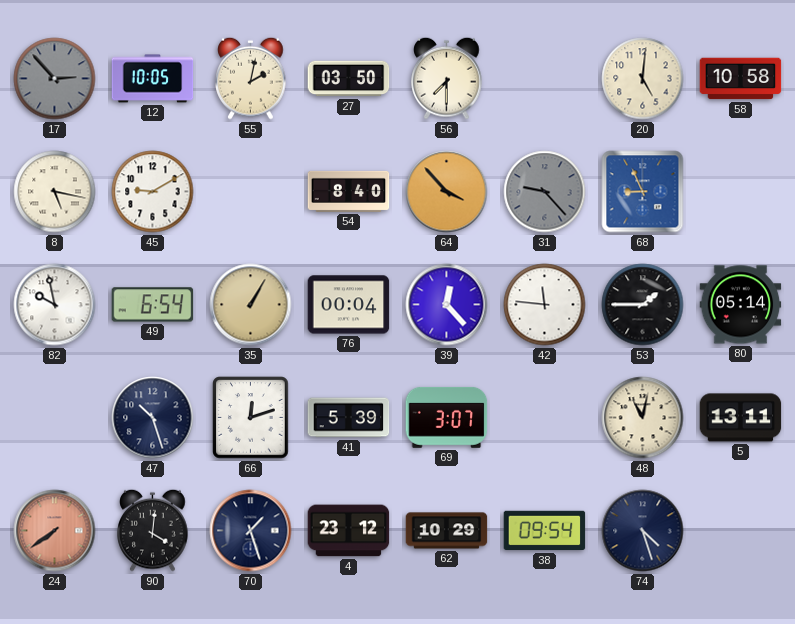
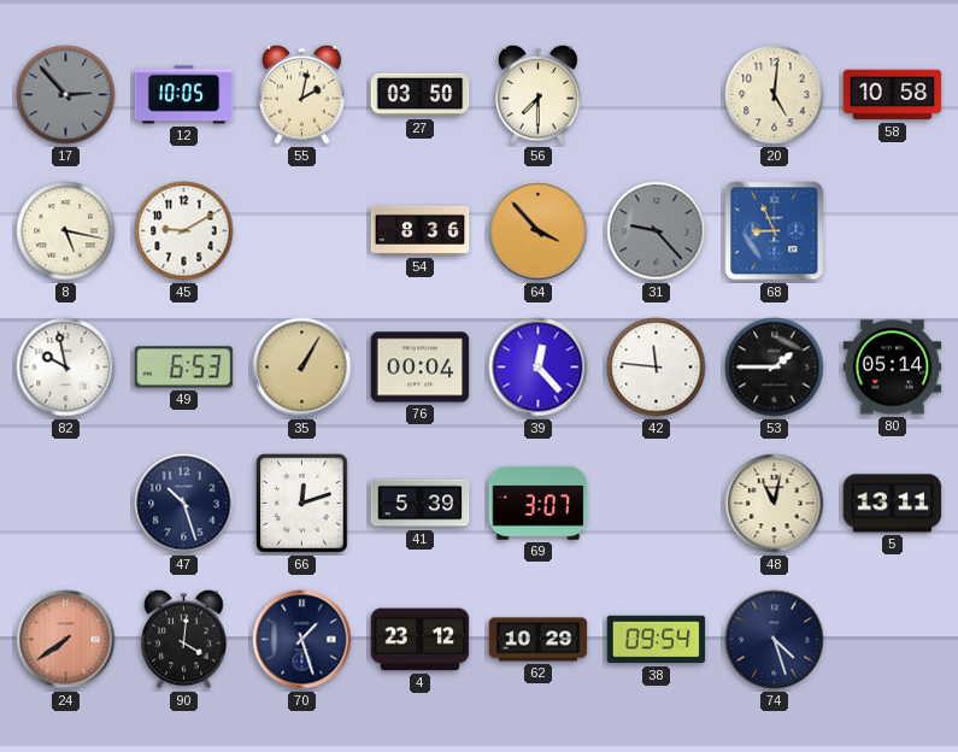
54: 8:40 -> 8:36
49: 6:54 -> 6:53
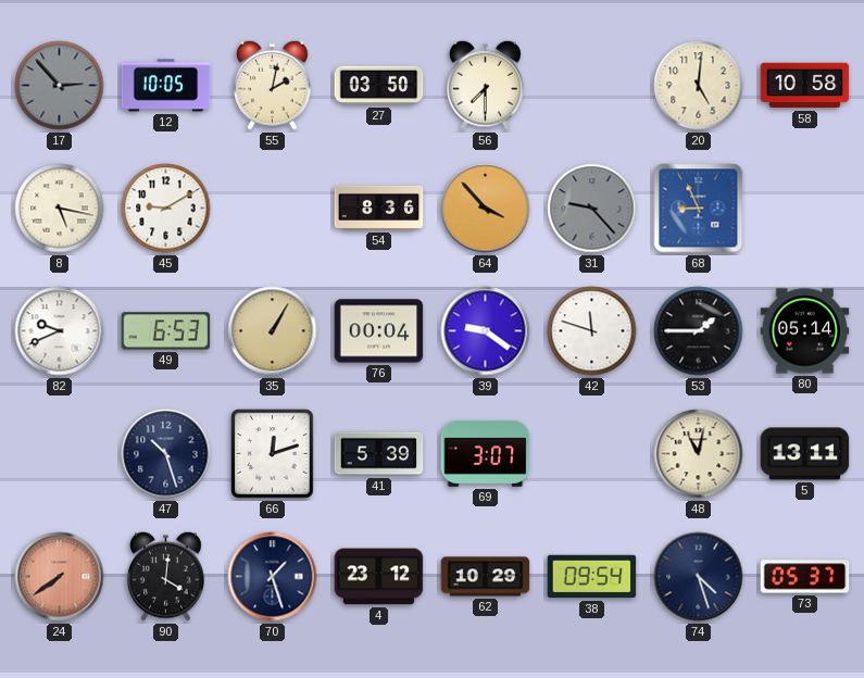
82: 9:58 -> 9:41
39: 12:23 -> 9:21
42: 11:46 -> 11:48
73: none -> 05:37
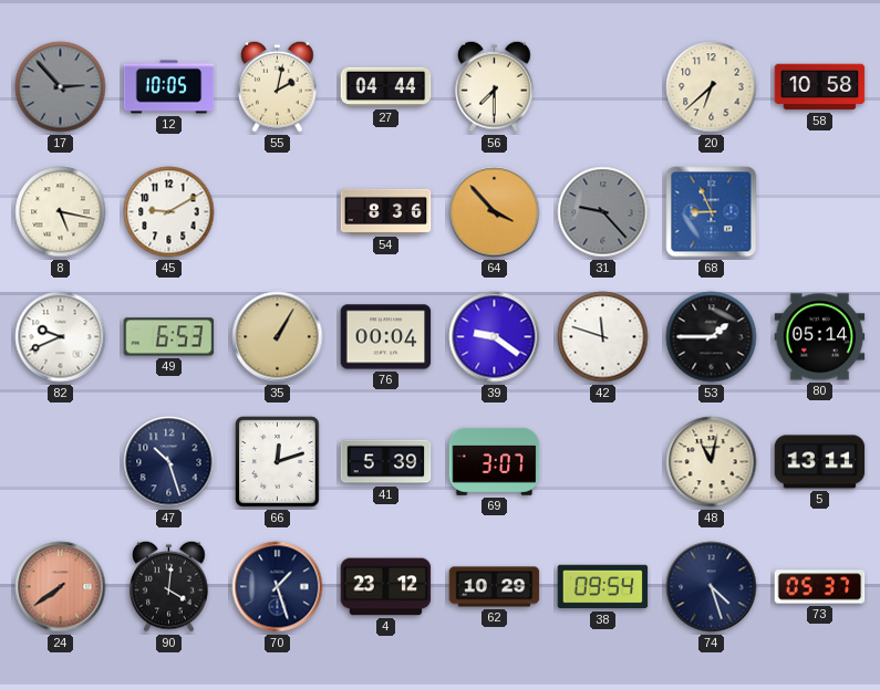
27: 03:50 -> 04:44
20: 5:01 -> 6:38
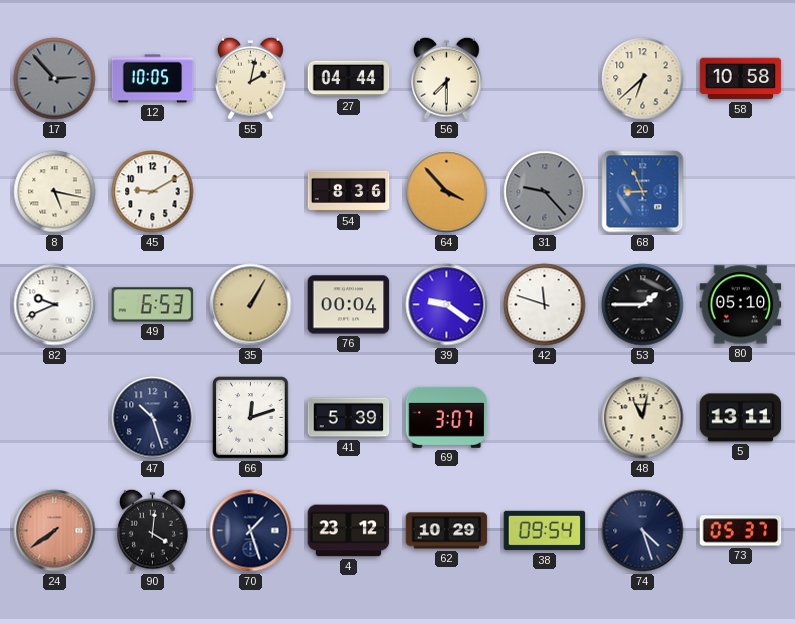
80: 05:14 -> 05:10
